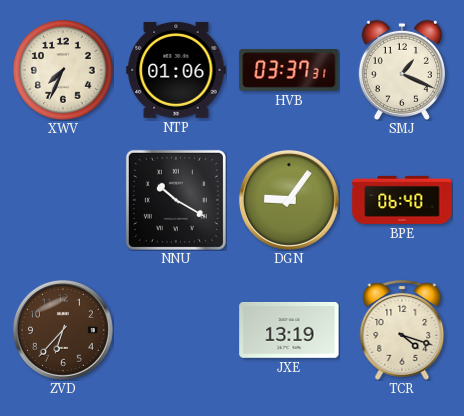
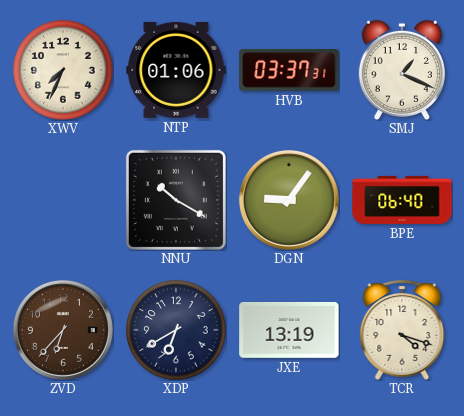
XDP: none -> 6:40
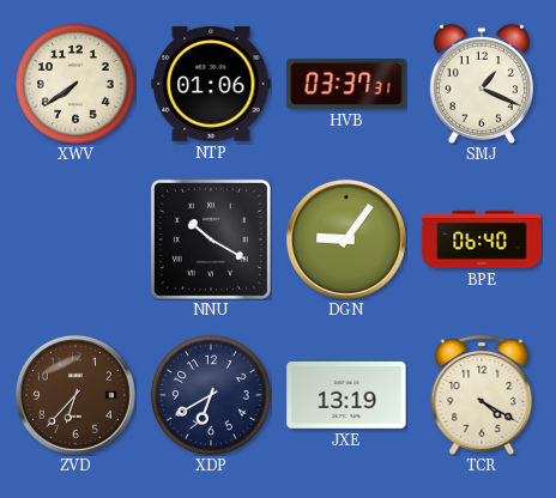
XWV: 7:34 -> 7:39
TCR: 4:18 -> 4:20
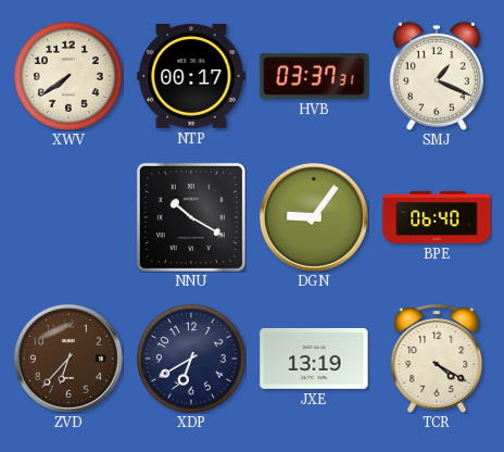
NTP: 01:06 -> 00:17
